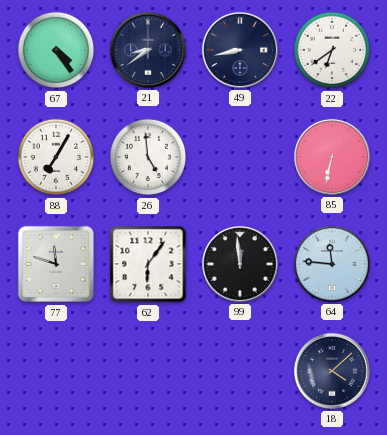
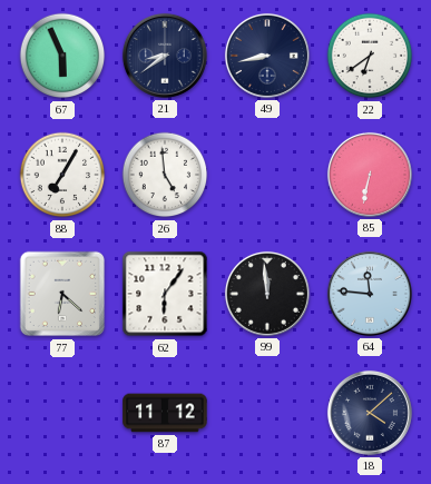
67: 4:24 -> 5:56
77: 11:48 -> 6:22
87: none -> 11:12
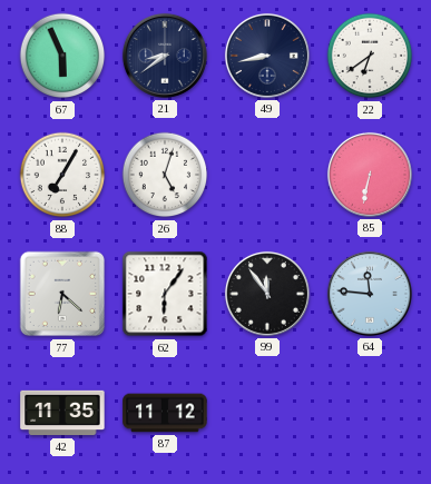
26: 4:59 -> 5:03
99: 11:59 -> 11:54
42: none -> 11:35
18: 4:08 -> none
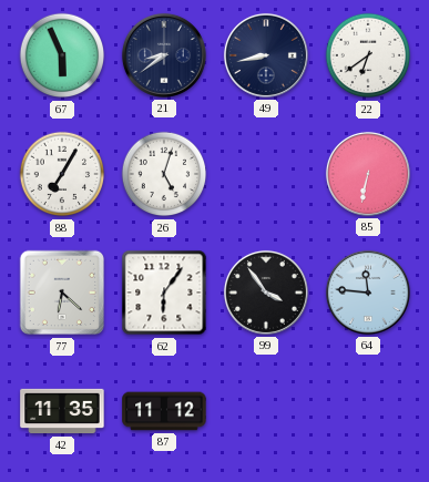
99: 11:54 -> 3:54
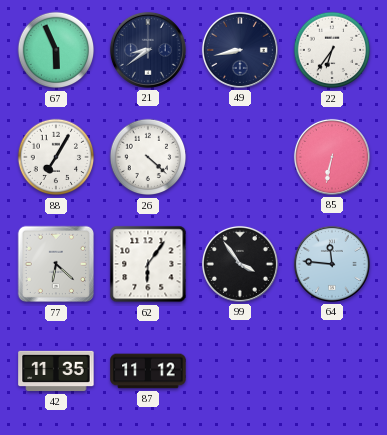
22: 6:39 -> 6:36
26: 5:03 -> 4:22
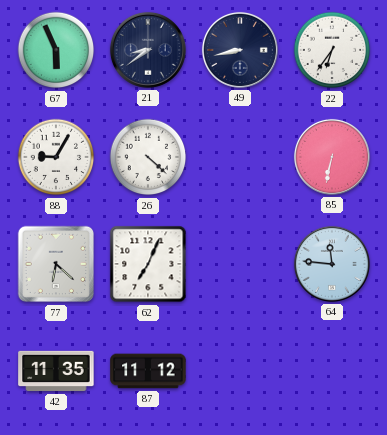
88: 7:05 -> 9:05
62: 6:06 -> 7:04
99: 3:54 -> none
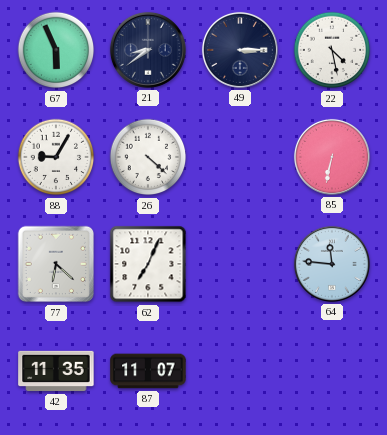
49: 8:43 -> 3:15
22: 6:36 -> 4:28
87: 11:12 -> 11:07
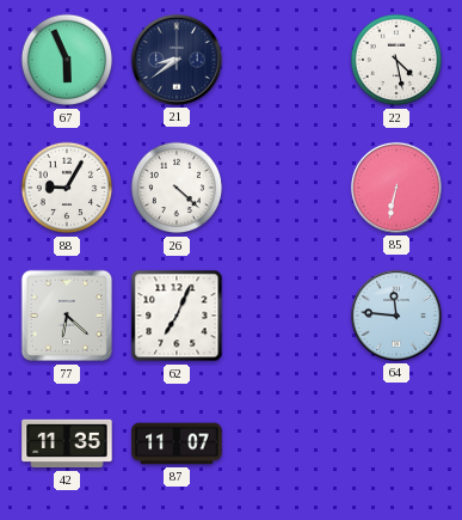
49: 3:15 -> none
